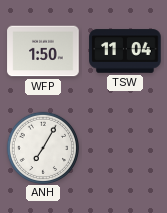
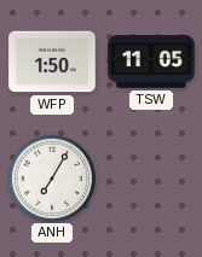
TSW: 11:04 -> 11:05
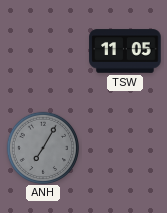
WFP: 1:50 -> none
ANH dial: white -> grey
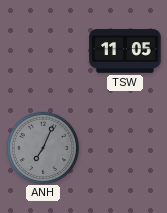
ANH: 7:05 -> 7:04
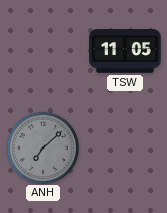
ANH: 7:04 -> 7:08
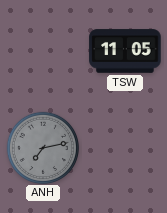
ANH: 7:08 -> 7:13
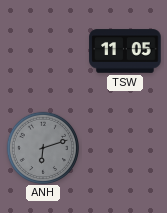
ANH: 7:13 -> 6:12
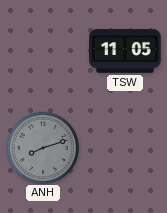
ANH: 6:12 -> 8:12
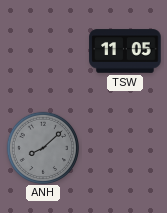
ANH: 8:12 -> 8:08
